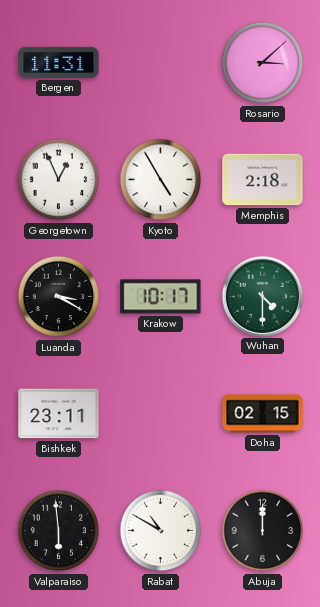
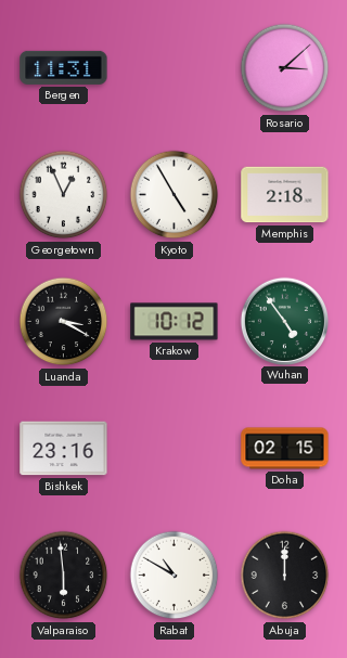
Krakow: 10:17 -> 10:12
Wuhan: 4:30 -> 4:54
Bishkek: 23:11 -> 23:16
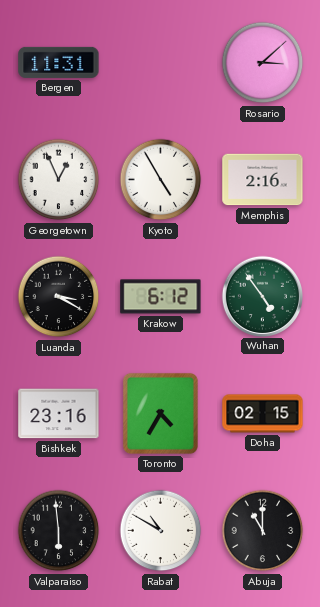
Memphis: 2:18 -> 2:16
Krakow: 10:12 -> 6:12
Toronto: none -> 4:35
Abuja: 12:00 -> 11:00
